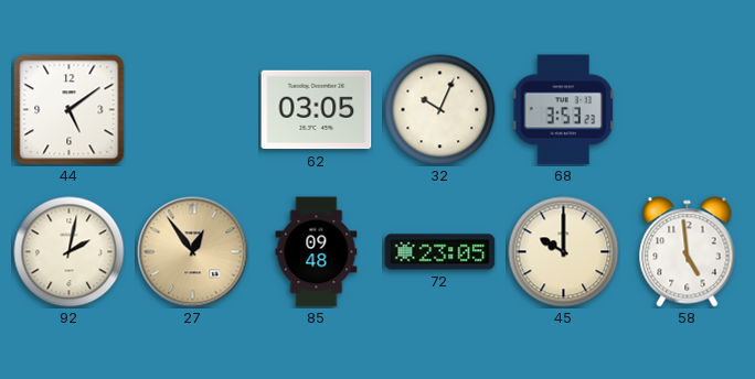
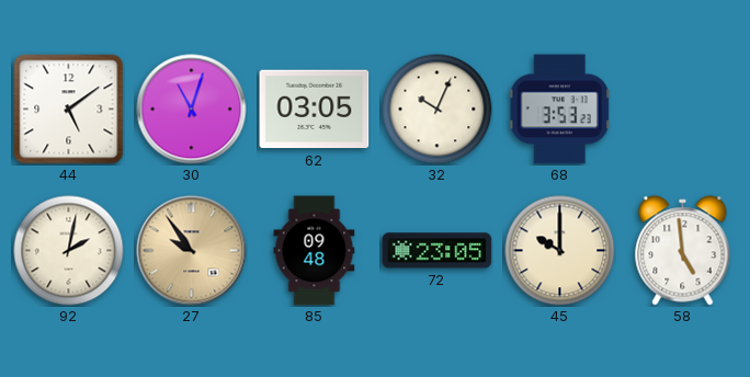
30: none -> 11:03
27: 12:54 -> 9:54
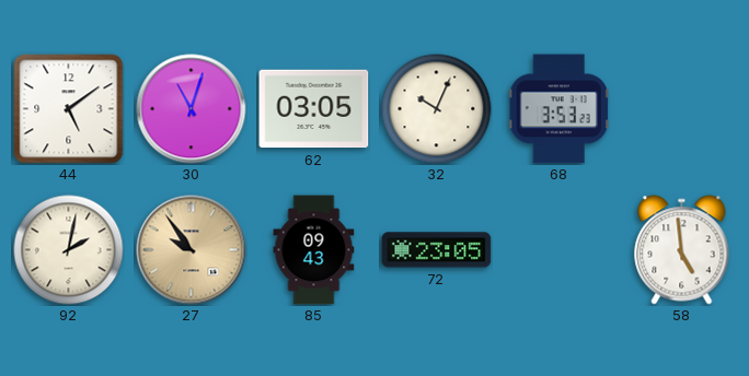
85: 09:48 -> 09:43
45: 10:00 -> none
